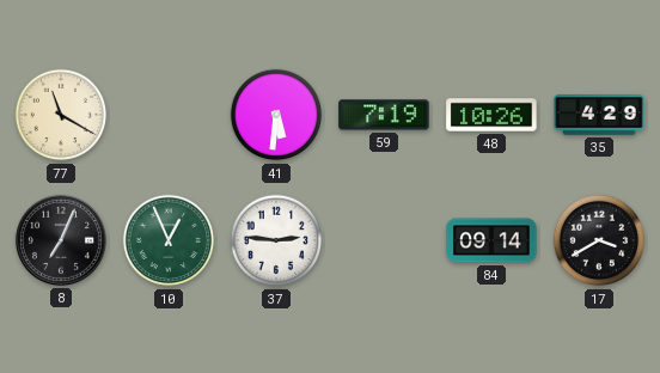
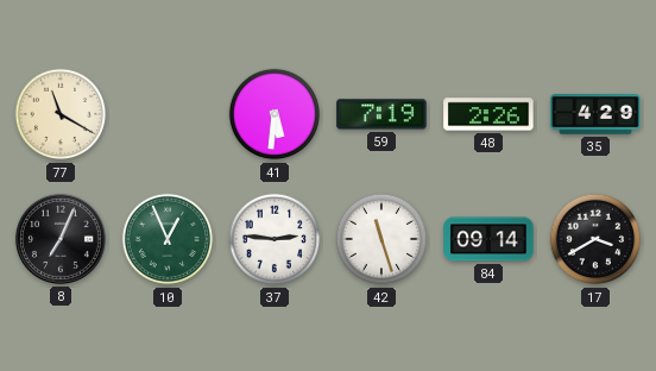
48: 10:26 -> 2:26
42: none -> 11:27
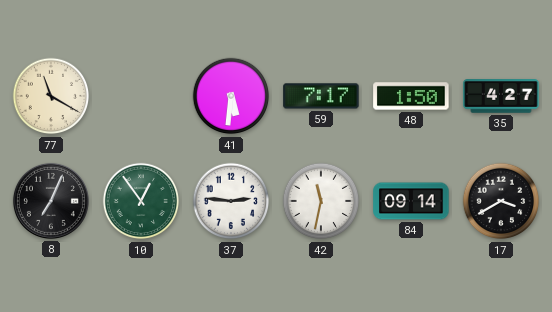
59: 7:19 -> 7:17
48: 2:26 -> 1:50
35: 4:29 -> 4:27
10: 12:56 -> 12:54
42: 11:27 -> 11:32
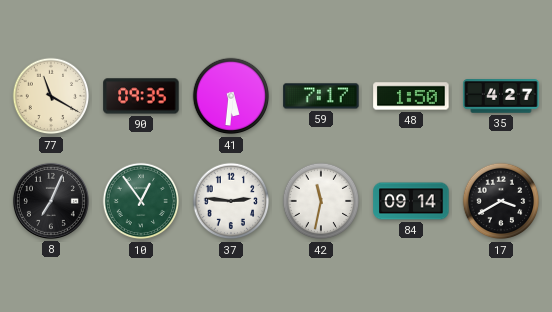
90: none -> 09:35
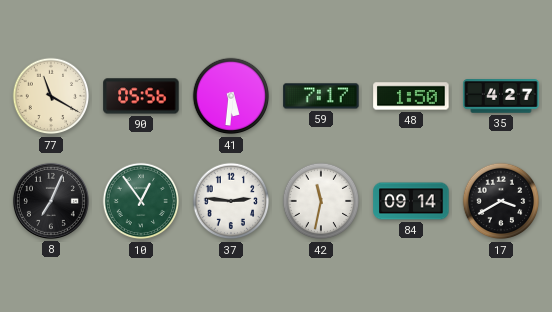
90: 09:35 -> 05:56
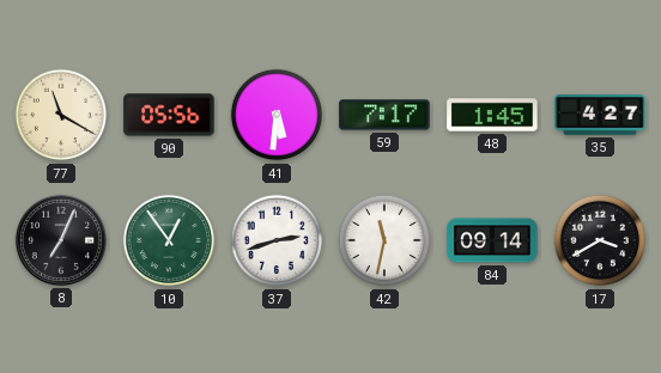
48: 1:50 -> 1:45
37: 2:46 -> 2:42
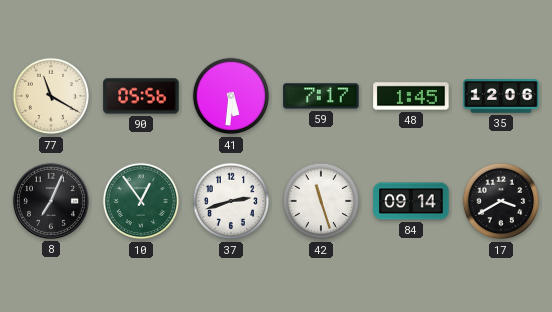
35: 4:27 -> 12:06
42: 11:32 -> 11:27
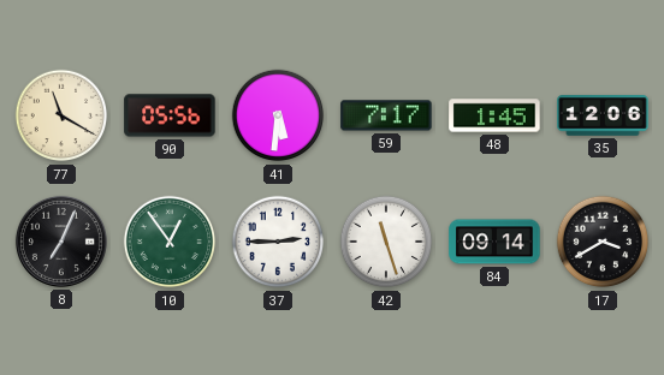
37: 2:42 -> 2:45
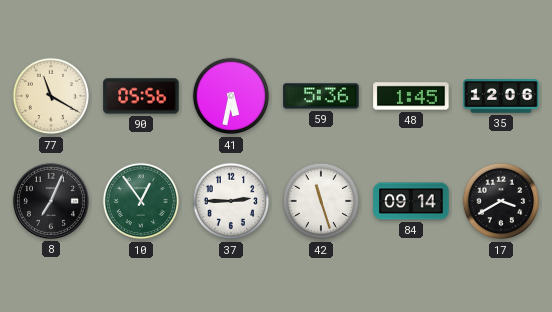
41: 5:31 -> 5:32
59: 7:17 -> 5:36
